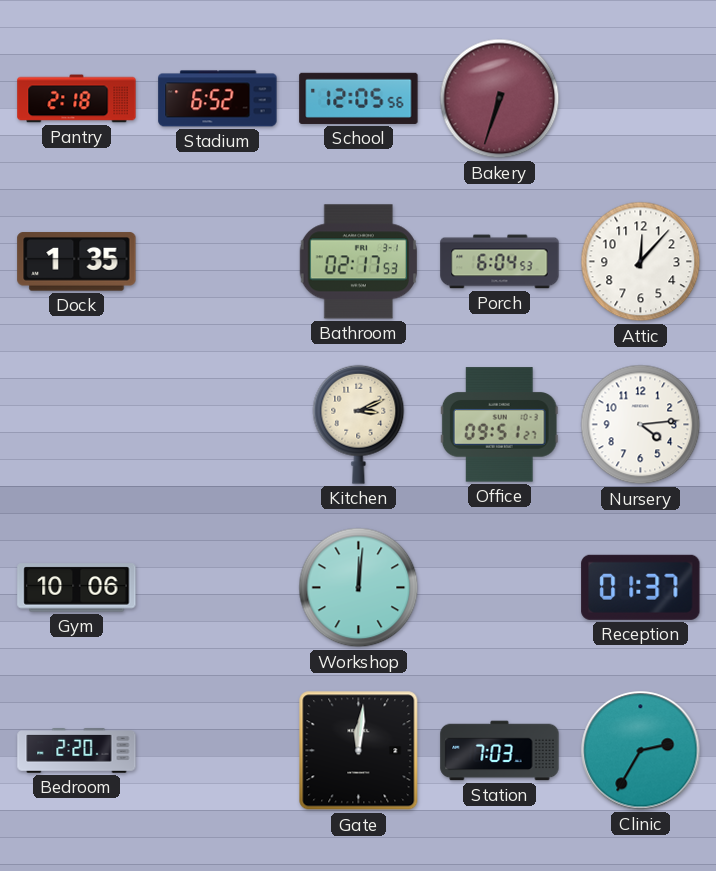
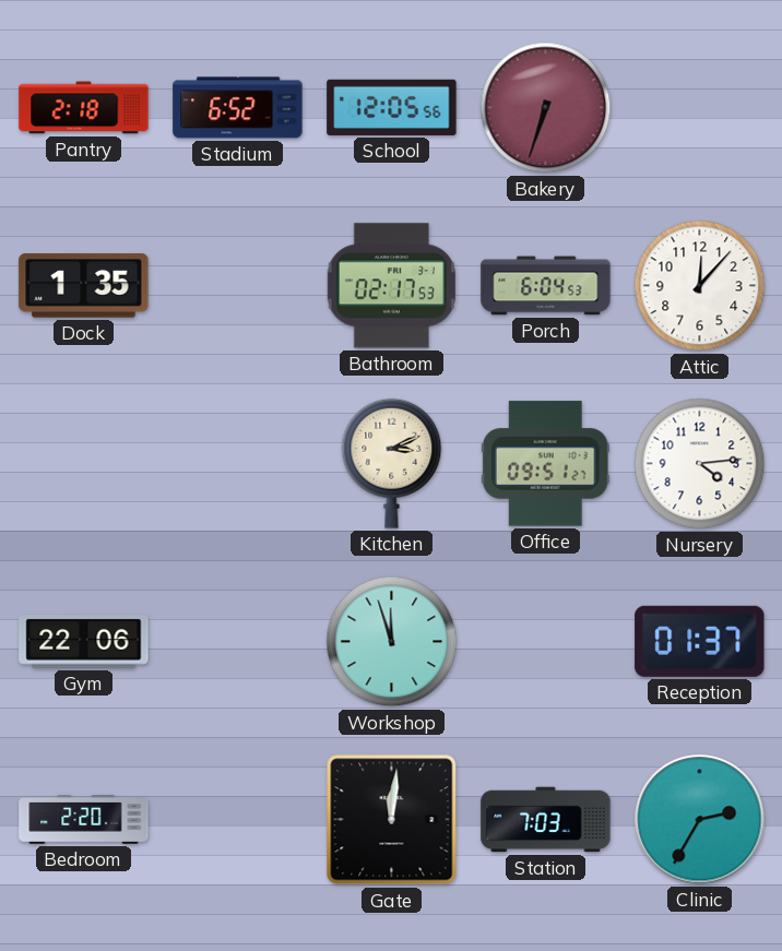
Gym: 10:06 -> 22:06
Workshop: 12:01 -> 11:57
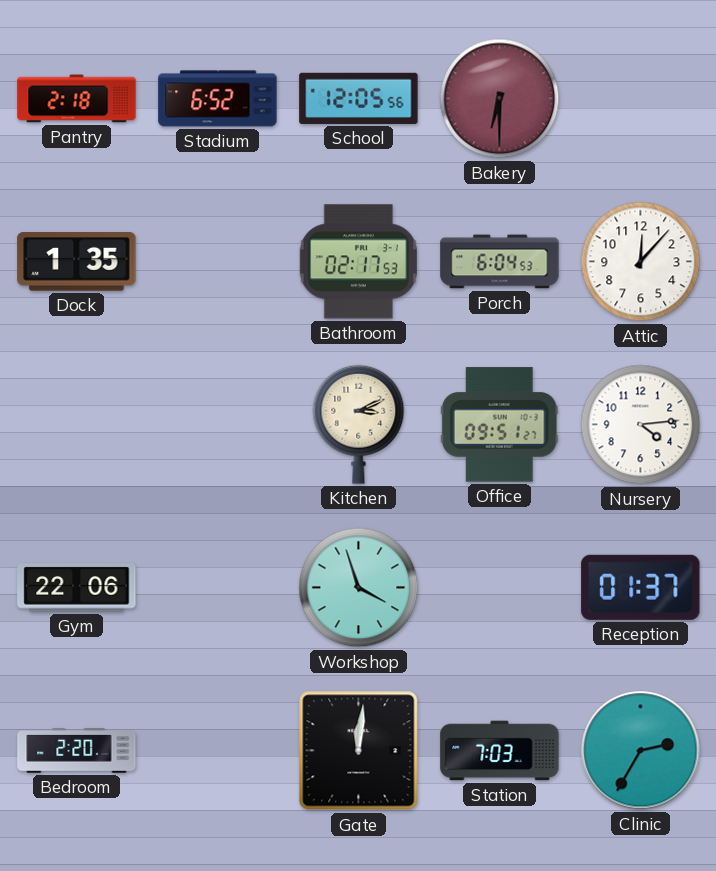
Bakery: 6:33 -> 6:30
Workshop: 11:57 -> 3:57
